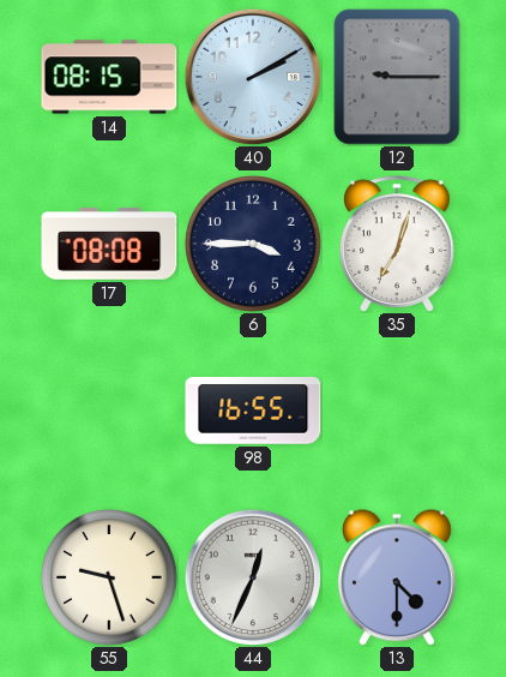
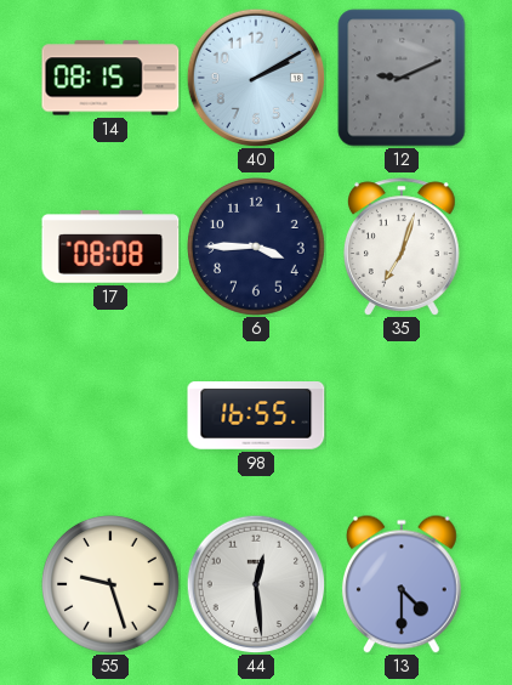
12: 9:15 -> 9:11
44: 12:34 -> 12:29
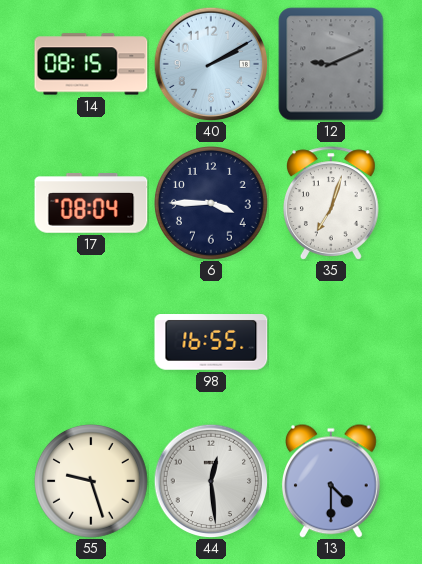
17: 08:08 -> 08:04
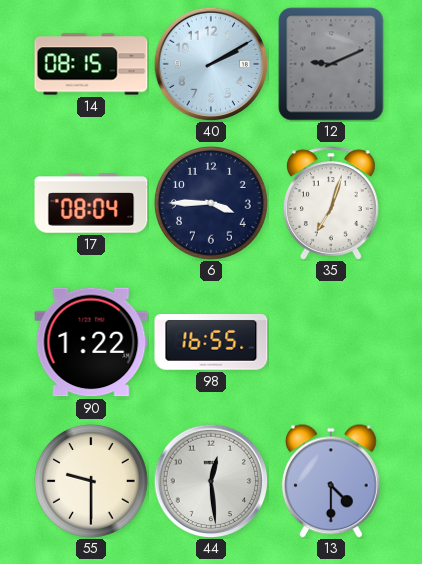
90: none -> 1:22
55: 9:27 -> 9:30
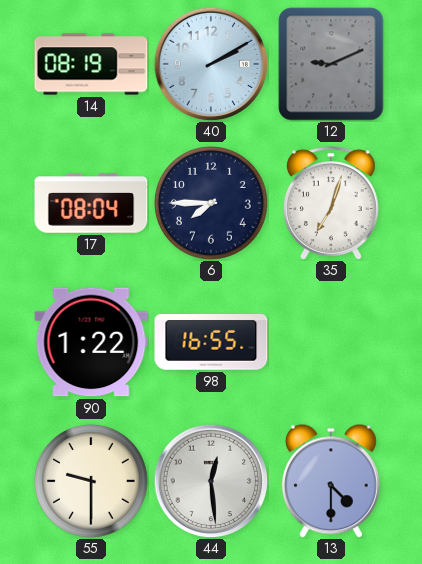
14: 08:15 -> 08:19
6: 3:45 -> 7:45
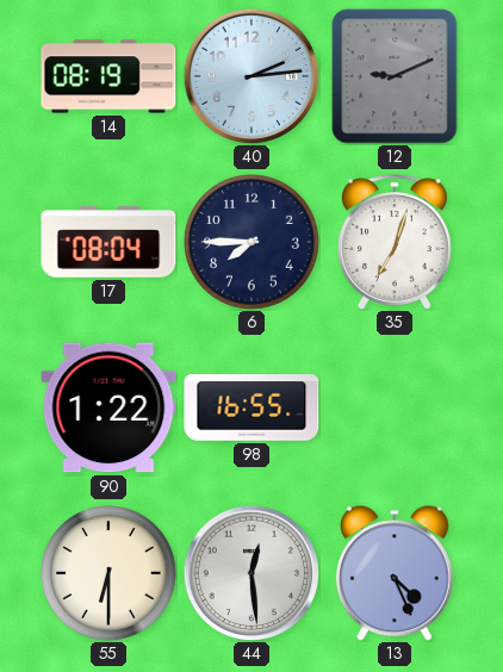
40: 2:10 -> 2:14
55: 9:30 -> 6:30
13: 4:30 -> 4:26
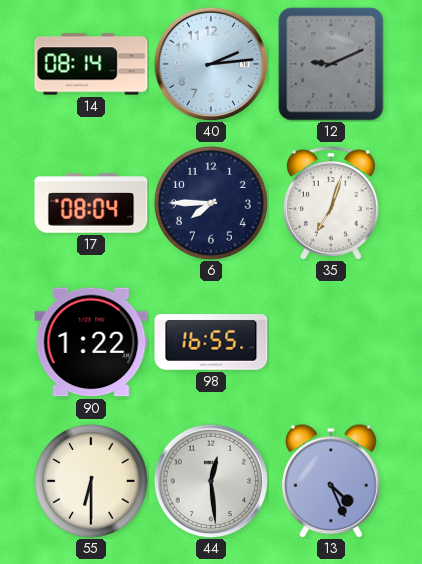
14: 08:19 -> 08:14
